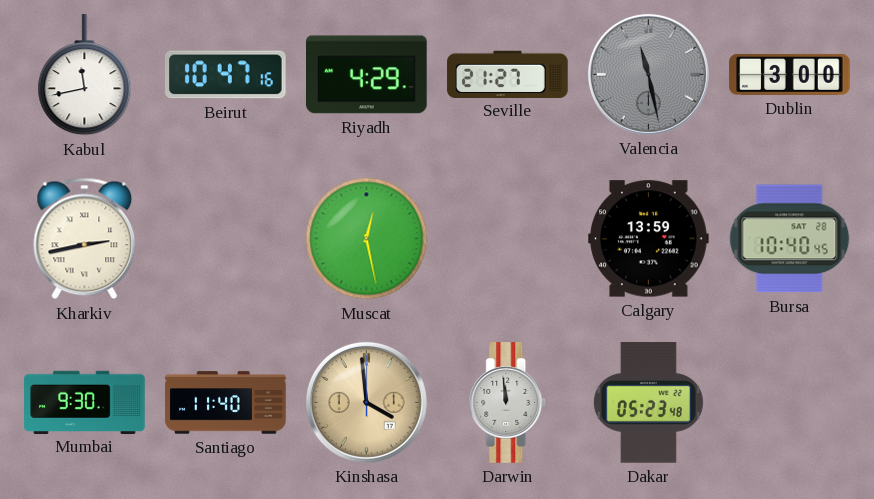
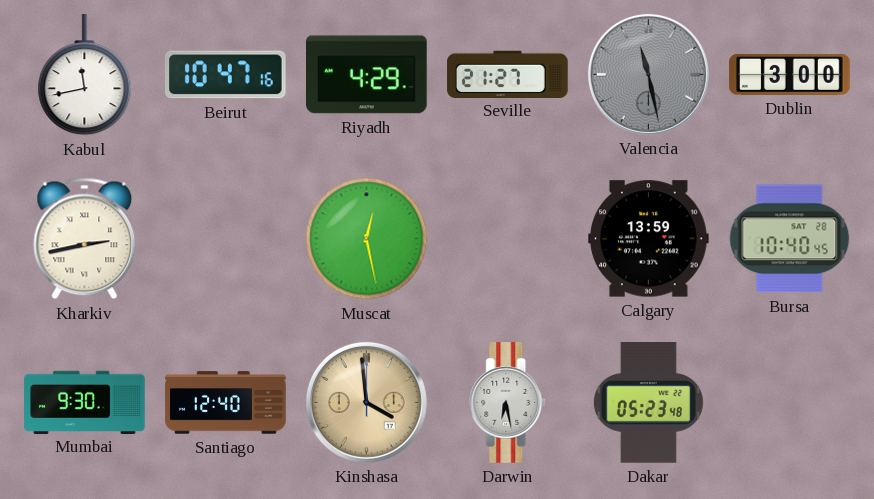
Santiago: 11:40 -> 12:40
Darwin: 11:59 -> 6:28
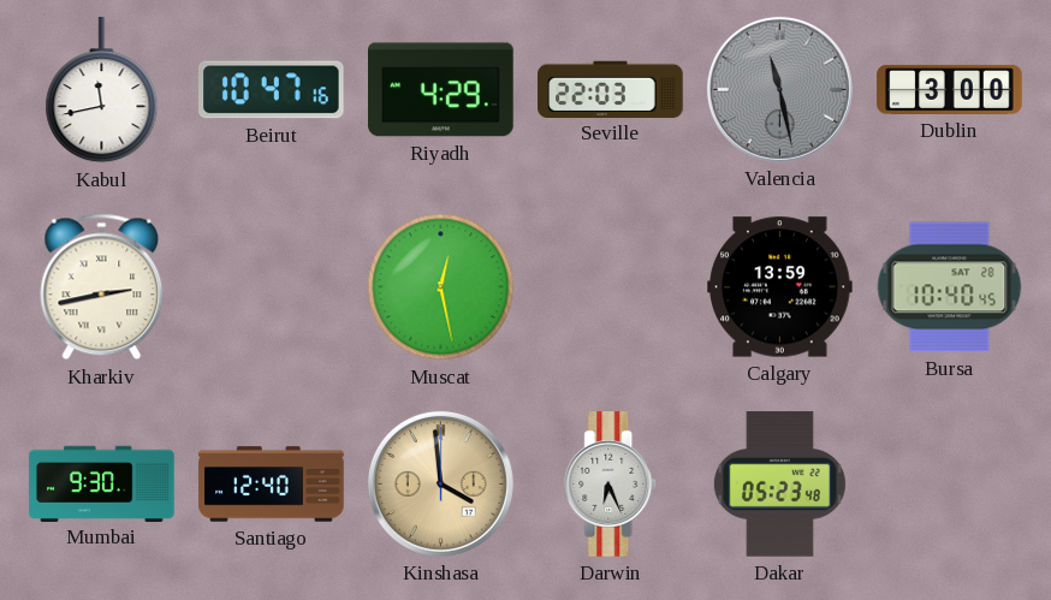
Seville: 21:27 -> 22:03
Darwin: 6:28 -> 6:26
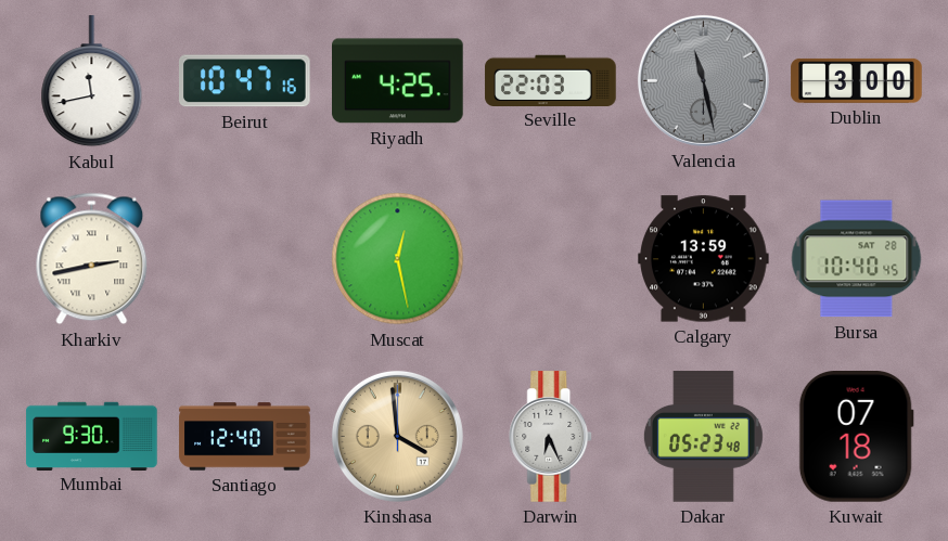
Riyadh: 4:29 -> 4:25
Kuwait: none -> 07:18
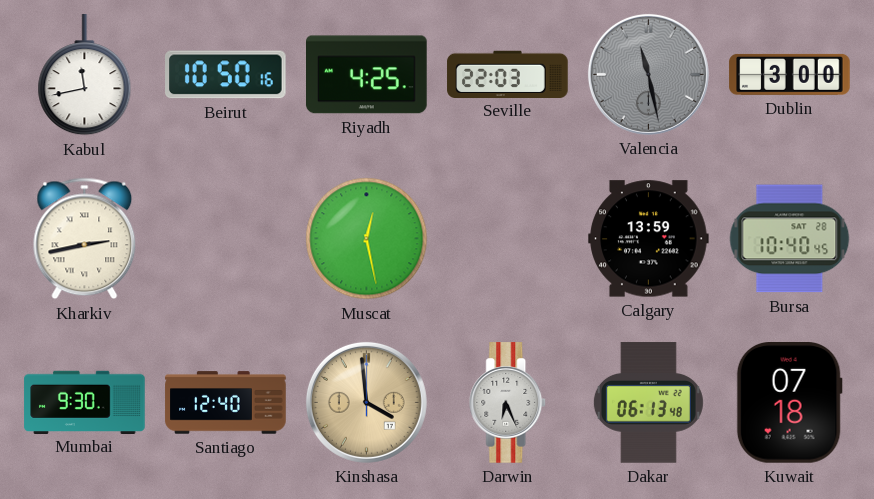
Beirut: 10:47 -> 10:50
Dakar: 05:23 -> 06:13
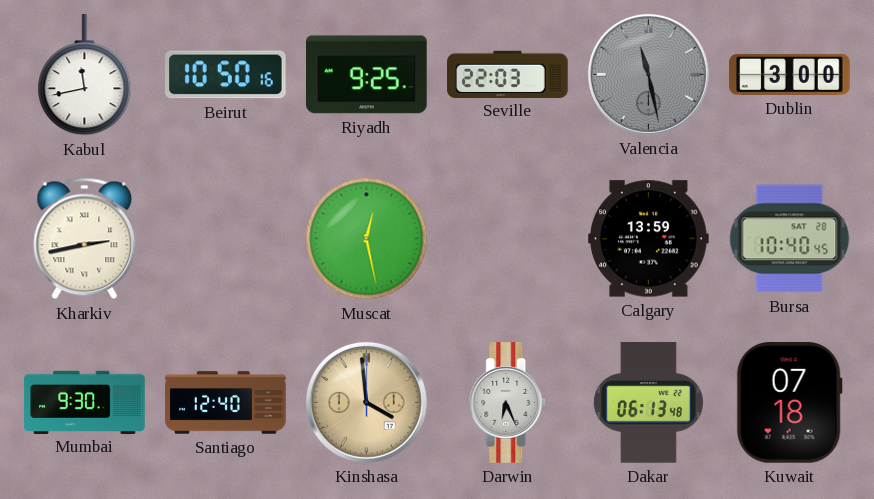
Riyadh: 4:25 -> 9:25
